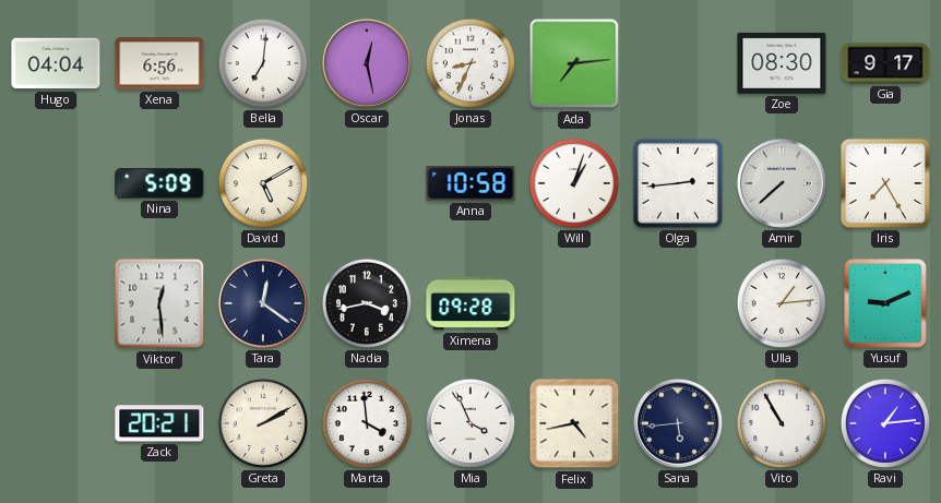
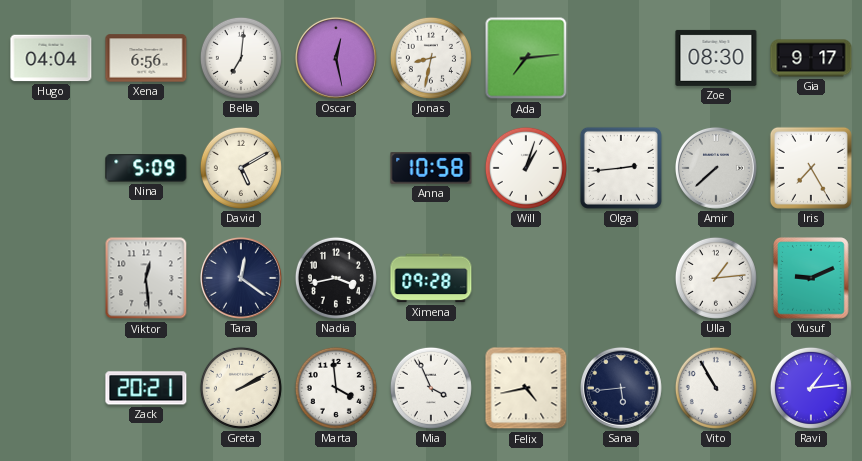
Jonas: 8:34 -> 8:32
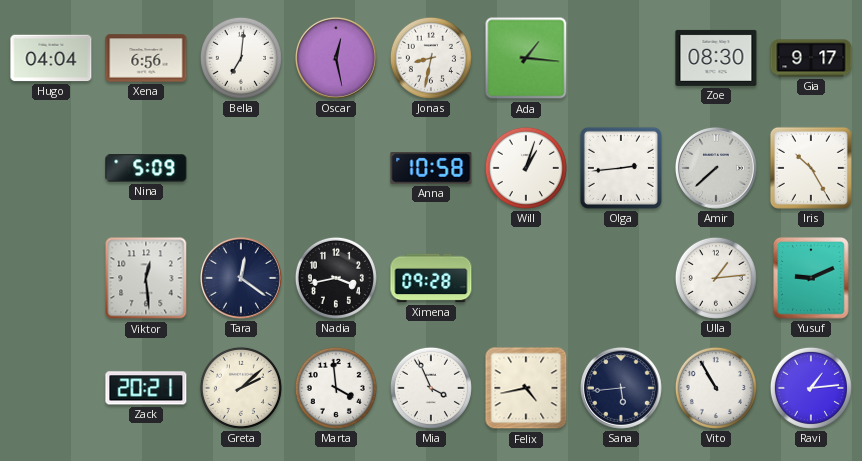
Ada: 7:14 -> 1:16
David: 5:10 -> none
Iris: 7:25 -> 10:25
Greta: 2:10 -> 2:08
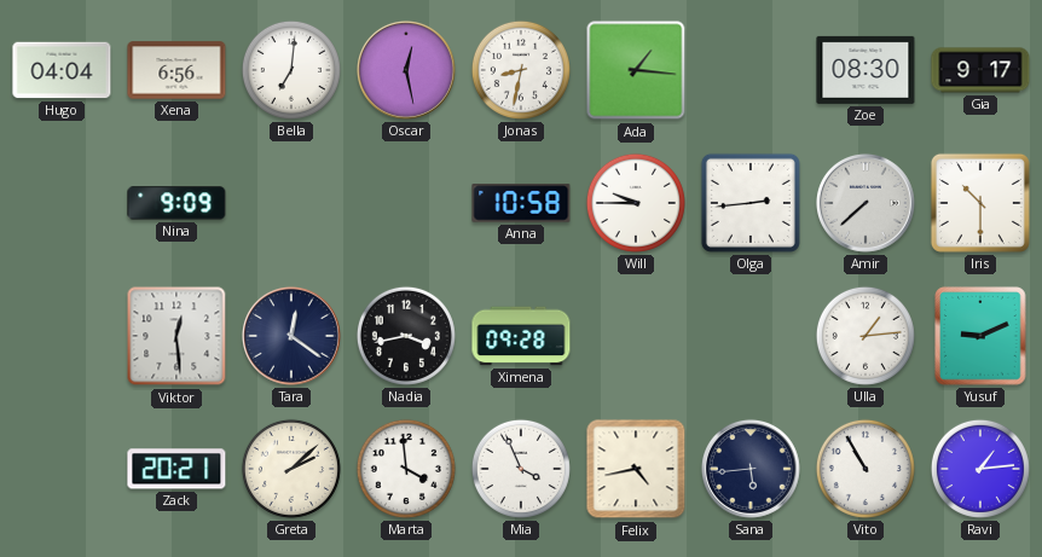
Nina: 5:09 -> 9:09
Will: 1:03 -> 9:45
Iris: 10:25 -> 10:30
